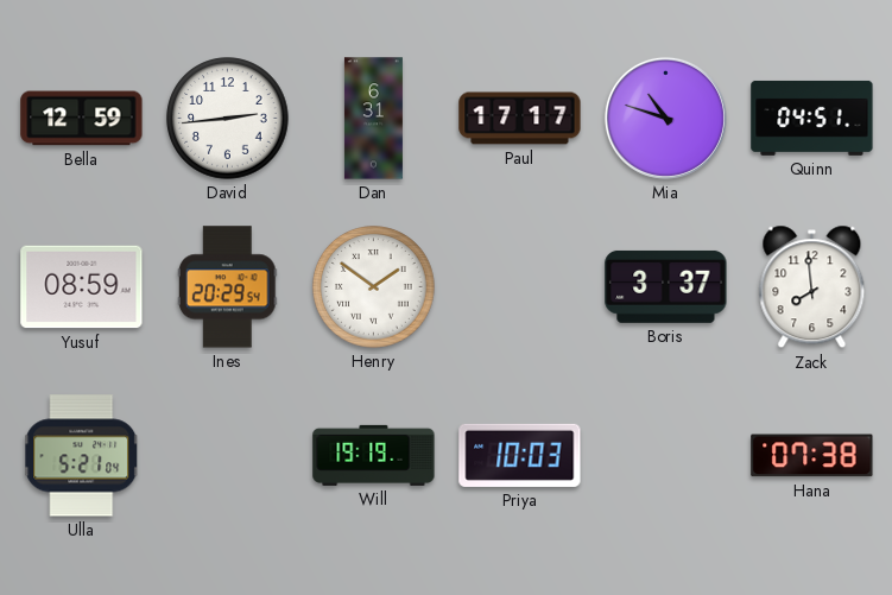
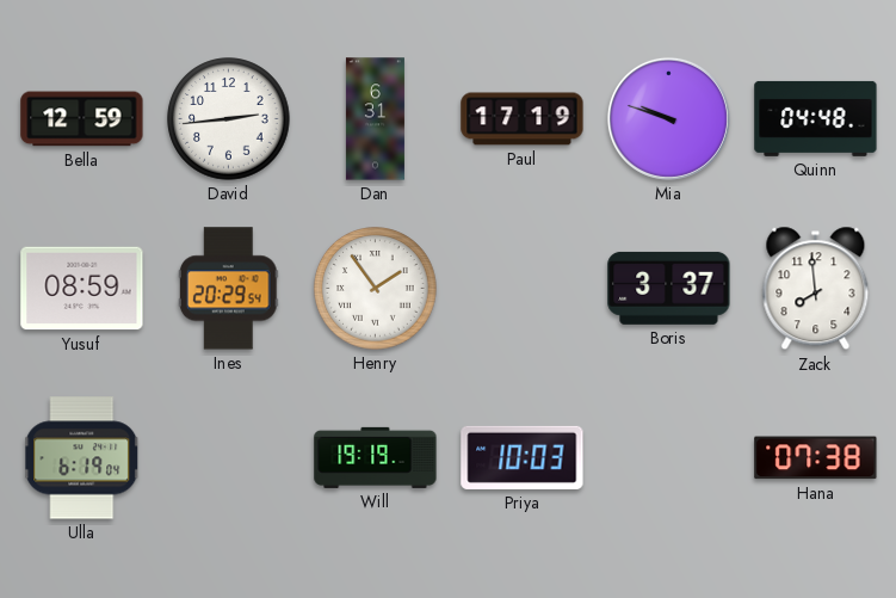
Paul: 17:17 -> 17:19
Mia: 10:48 -> 9:48
Quinn: 04:51 -> 04:48
Henry: 1:51 -> 1:54
Ulla: 5:21 -> 6:19
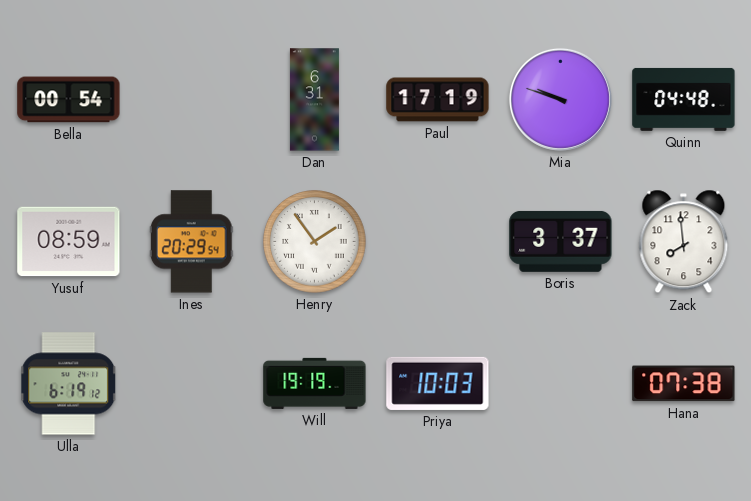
Bella: 12:59 -> 00:54
David: 2:44 -> none
Ulla: 6:19:04 -> 6:19:12
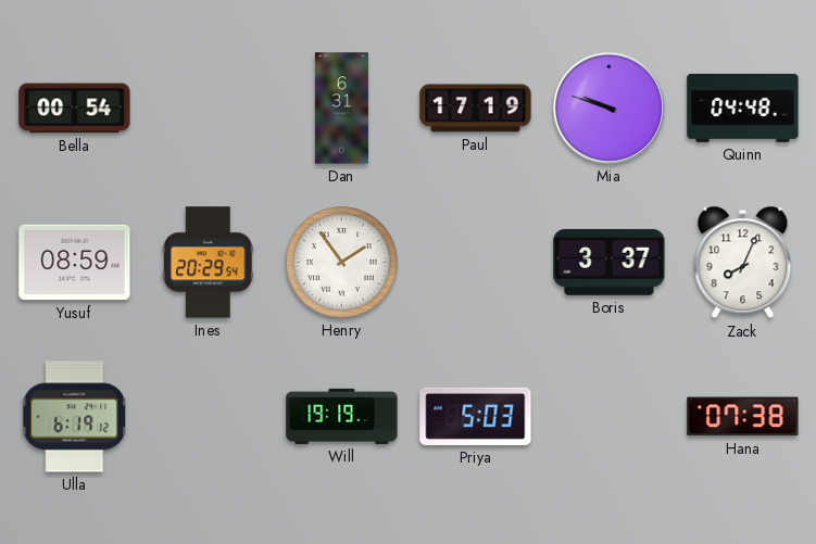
Zack: 7:59 -> 8:04
Priya: 10:03 -> 5:03
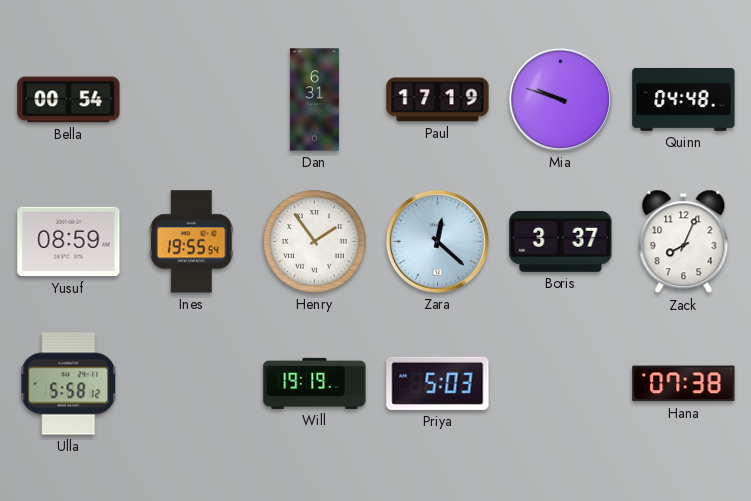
Ines: 20:29 -> 19:55
Zara: none -> 12:22
Ulla: 6:19 -> 5:58
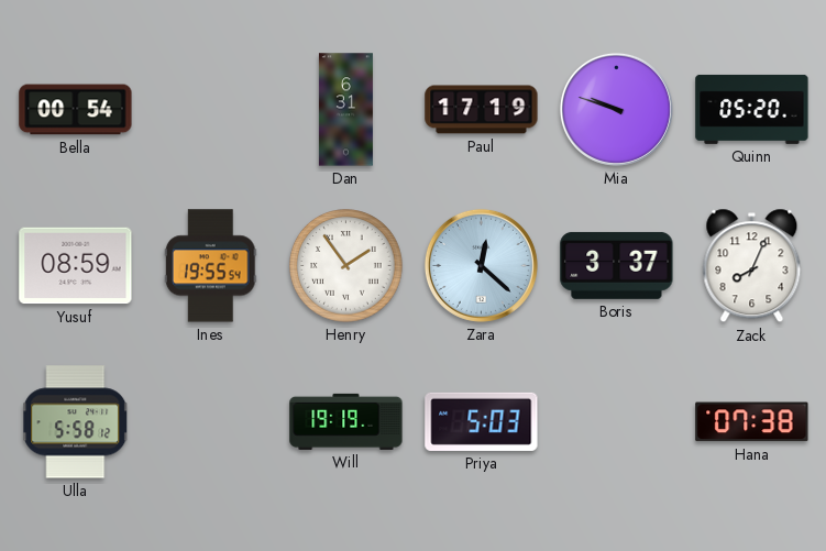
Quinn: 04:48 -> 05:20
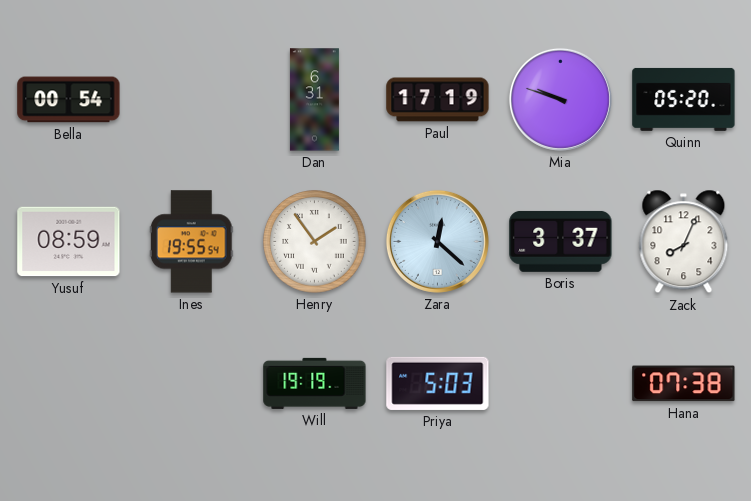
Ulla: 5:58 -> none
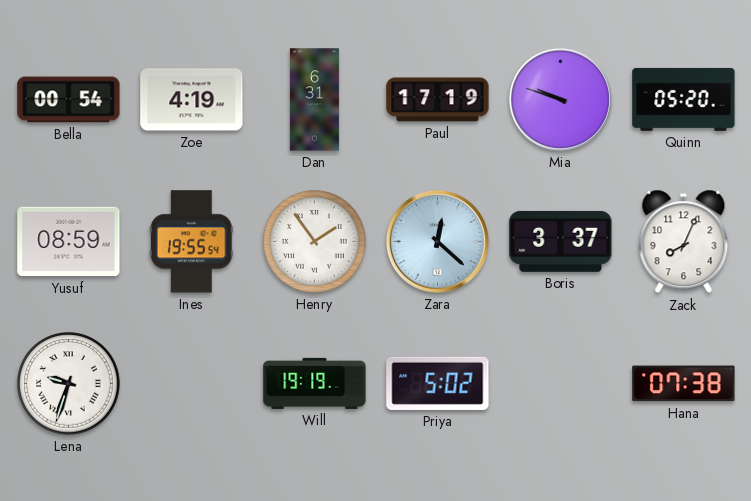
Zoe: none -> 4:19
Lena: none -> 9:33
Priya: 5:03 -> 5:02
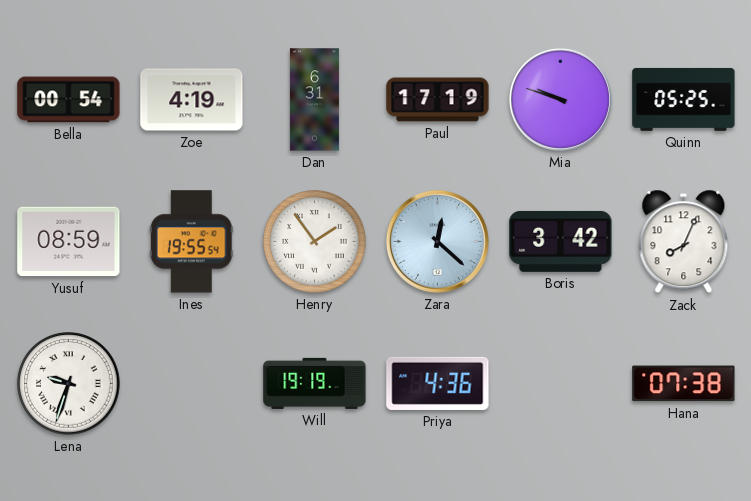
Quinn: 05:20 -> 05:25
Boris: 3:37 -> 3:42
Priya: 5:02 -> 4:36
